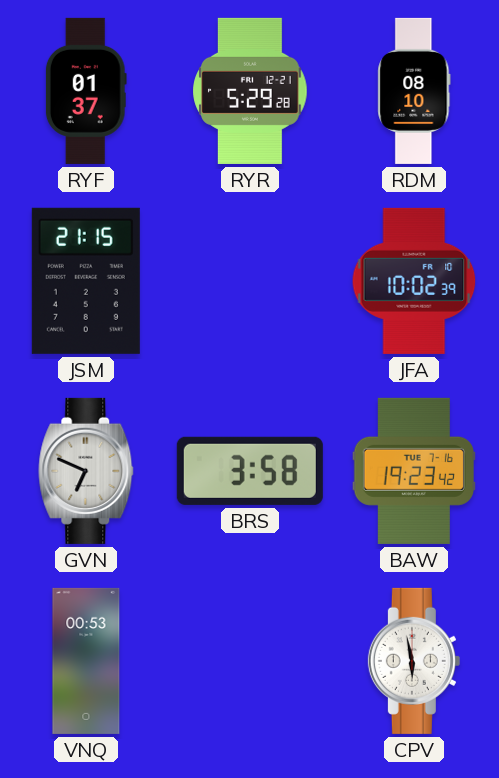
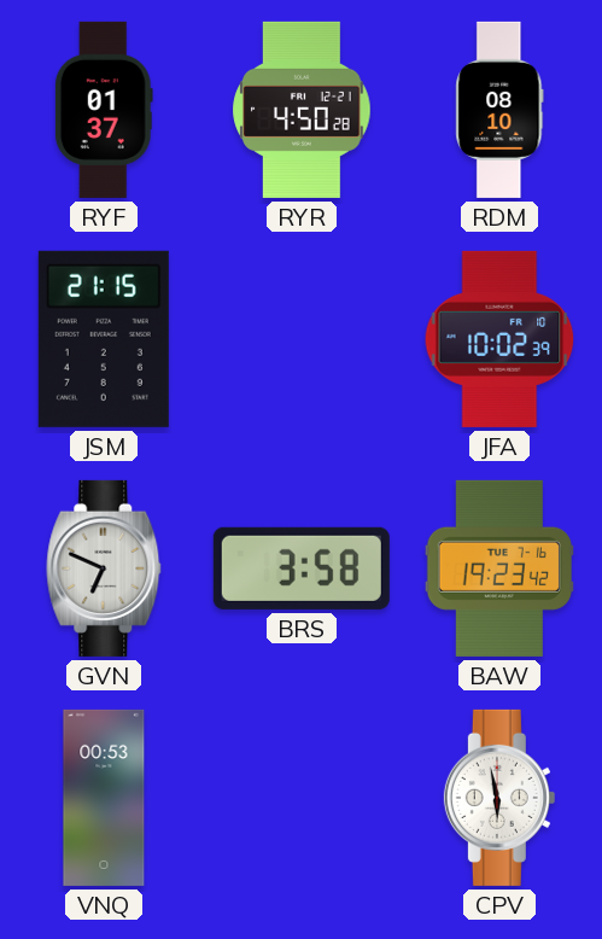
RYR: 5:29 -> 4:50
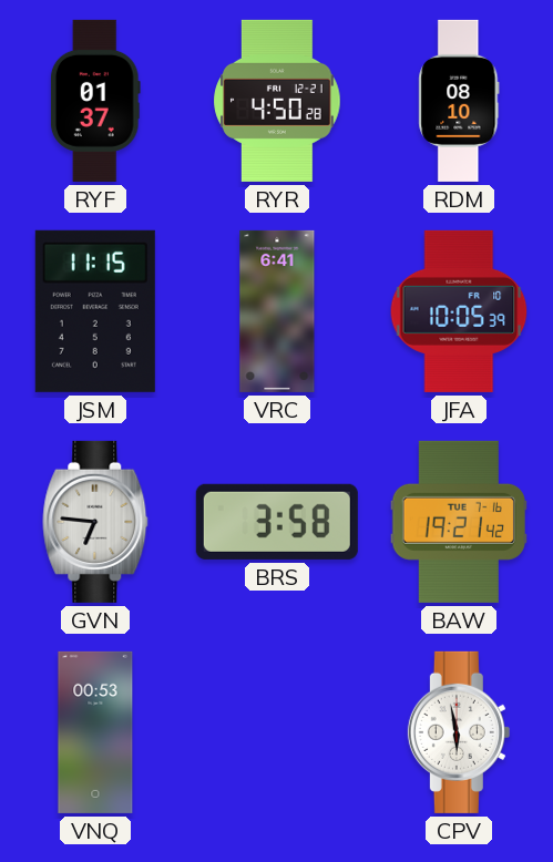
JSM: 21:15 -> 11:15
VRC: none -> 6:41
JFA: 10:02 -> 10:05
GVN: 6:49 -> 6:46
BAW: 19:23 -> 19:21
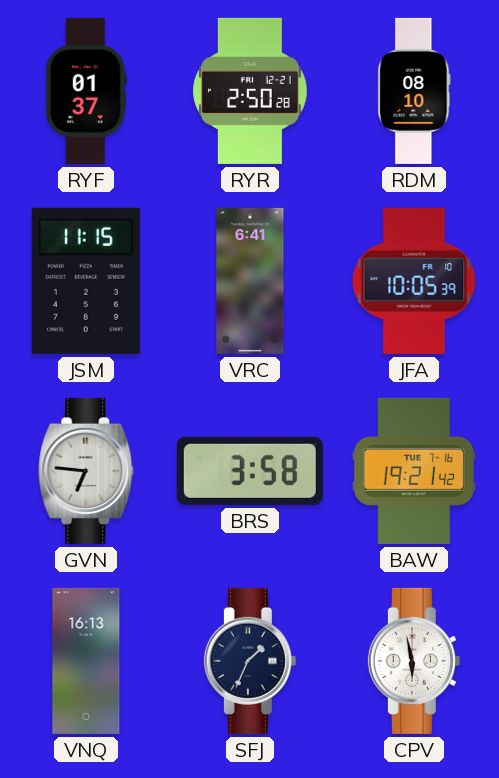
RYR: 4:50 -> 2:50
VNQ: 00:53 -> 16:13
SFJ: none -> 1:34
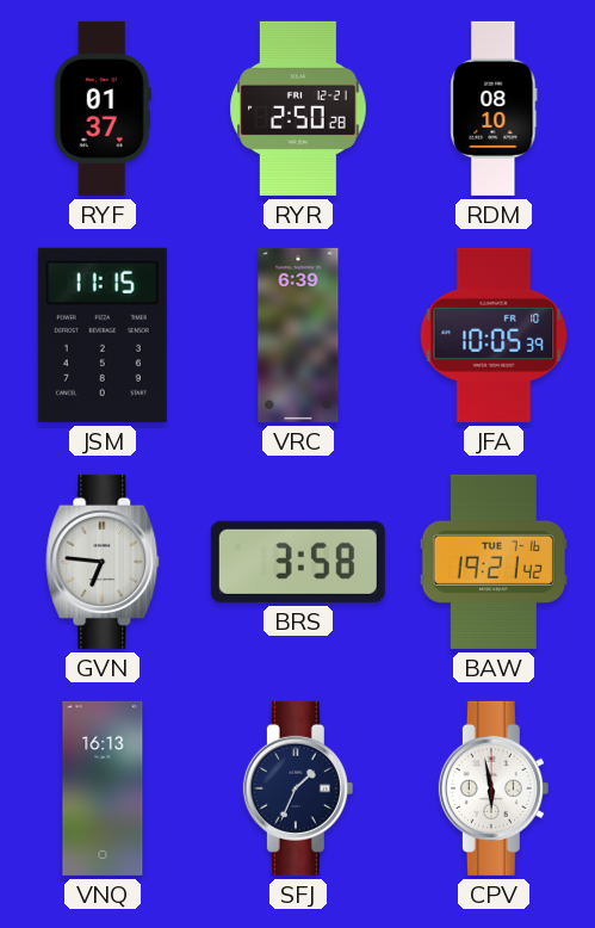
VRC: 6:41 -> 6:39
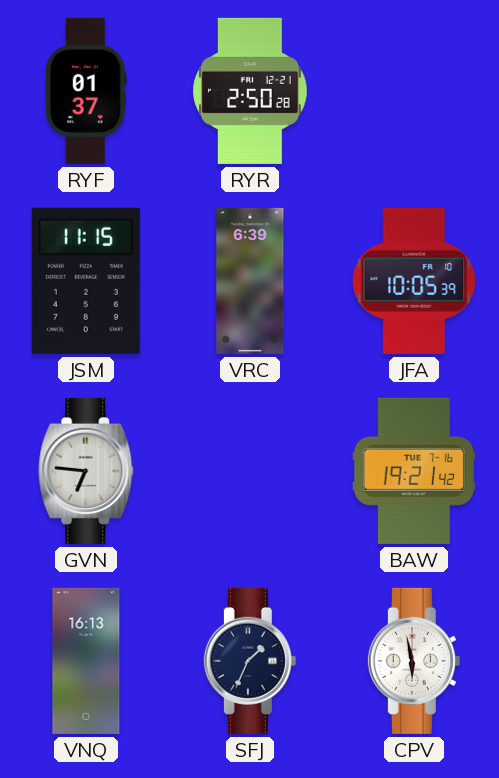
RDM: 08:10 -> none
BRS: 3:58 -> none
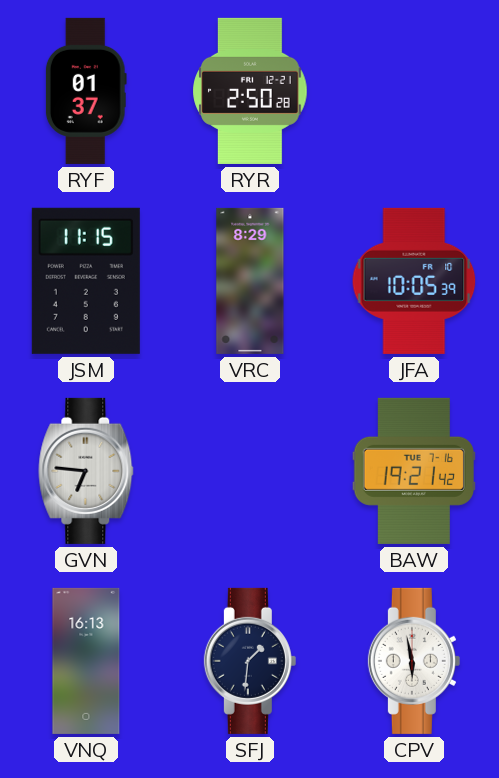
VRC: 6:39 -> 8:29
SFJ: 1:34 -> 1:31
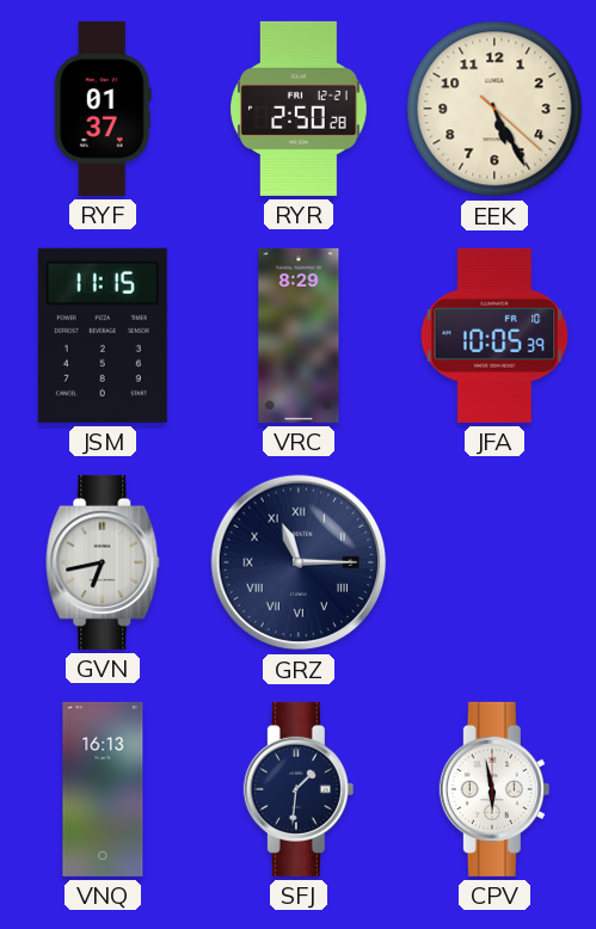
EEK: none -> 5:25
GVN: 6:46 -> 6:43
GRZ: none -> 11:15
BAW: 19:21 -> none
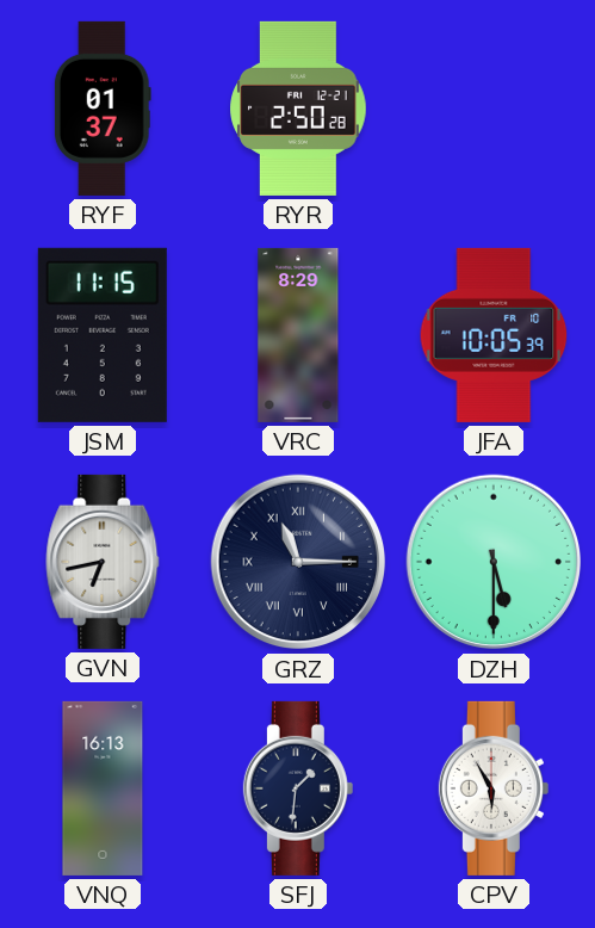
EEK: 5:25 -> none
DZH: none -> 5:30
CPV: 5:58 -> 5:55
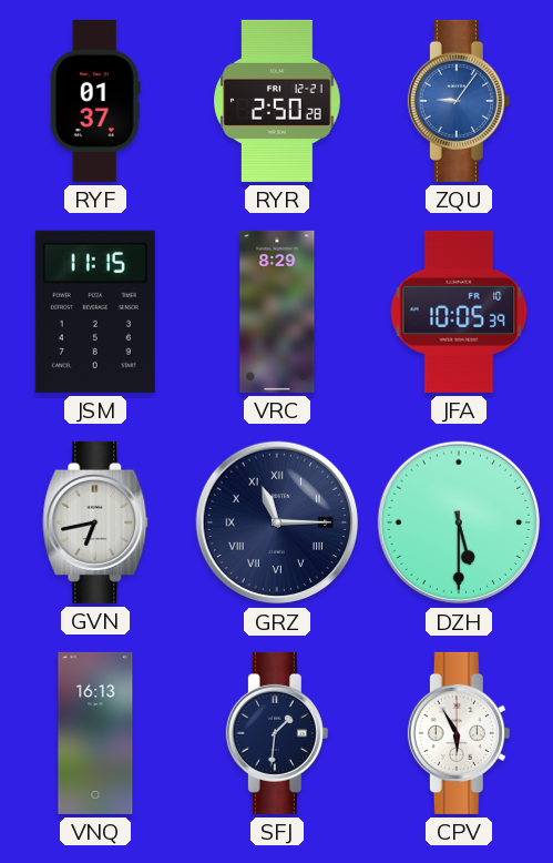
ZQU: none -> 9:06
